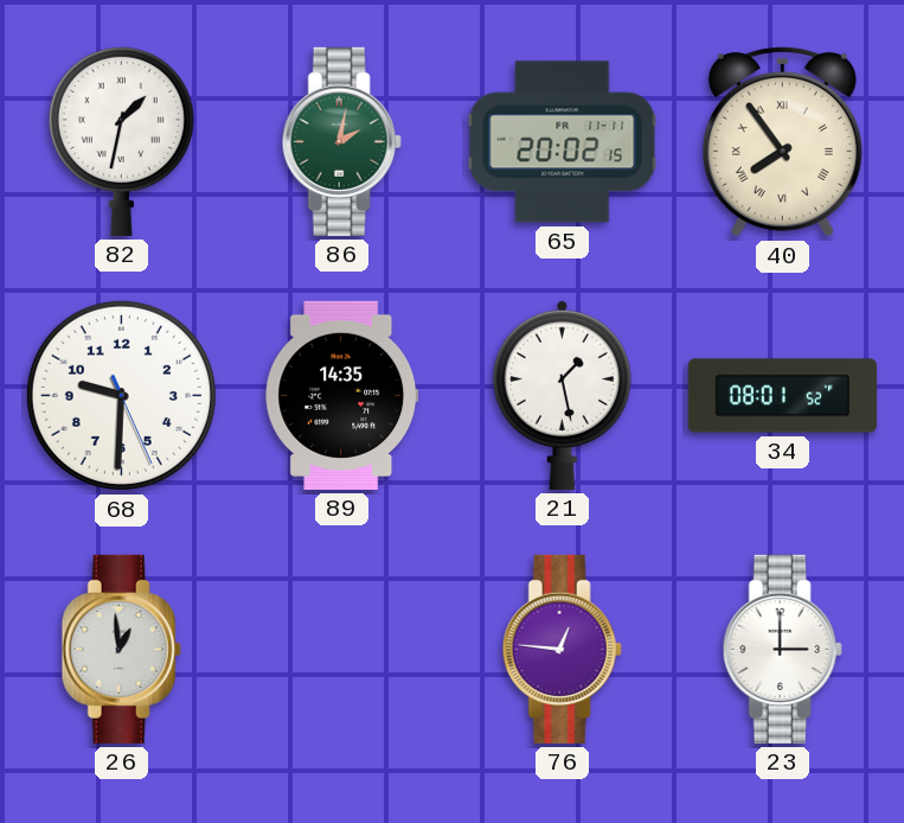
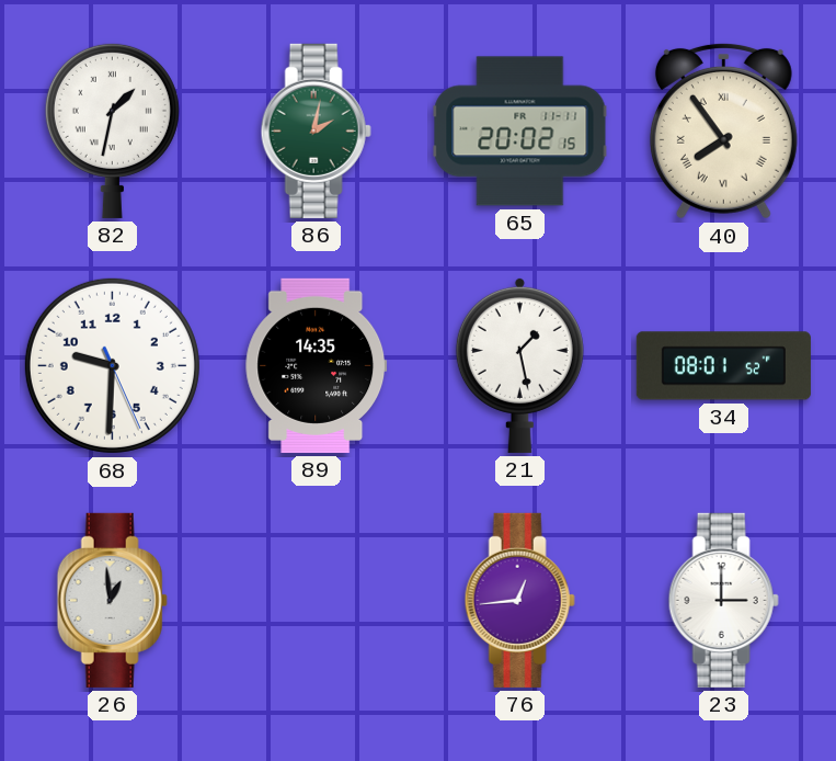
76: 12:46 -> 12:44
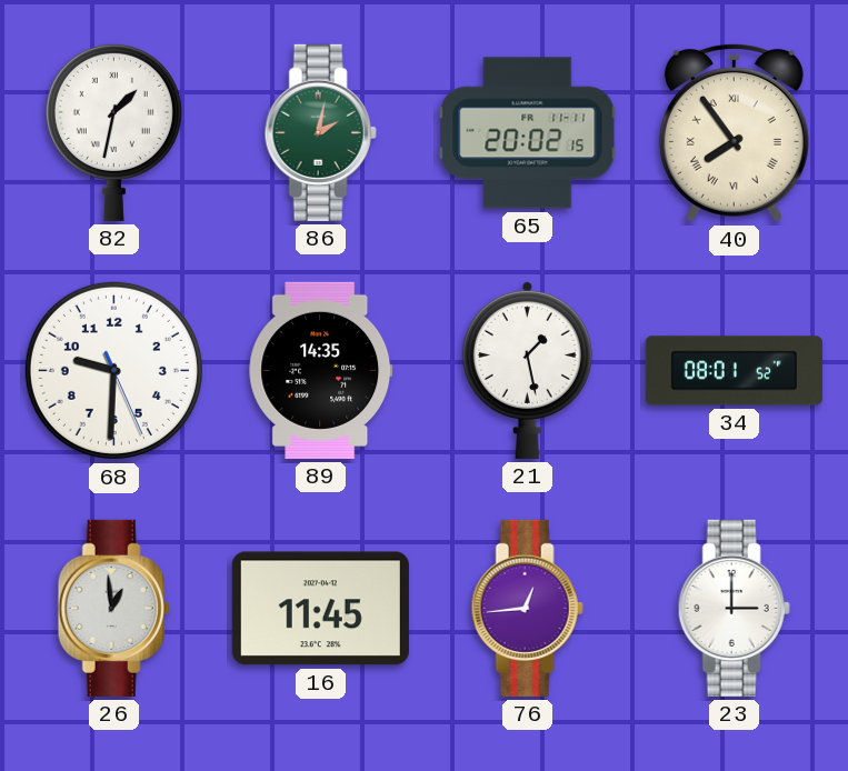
16: none -> 11:45
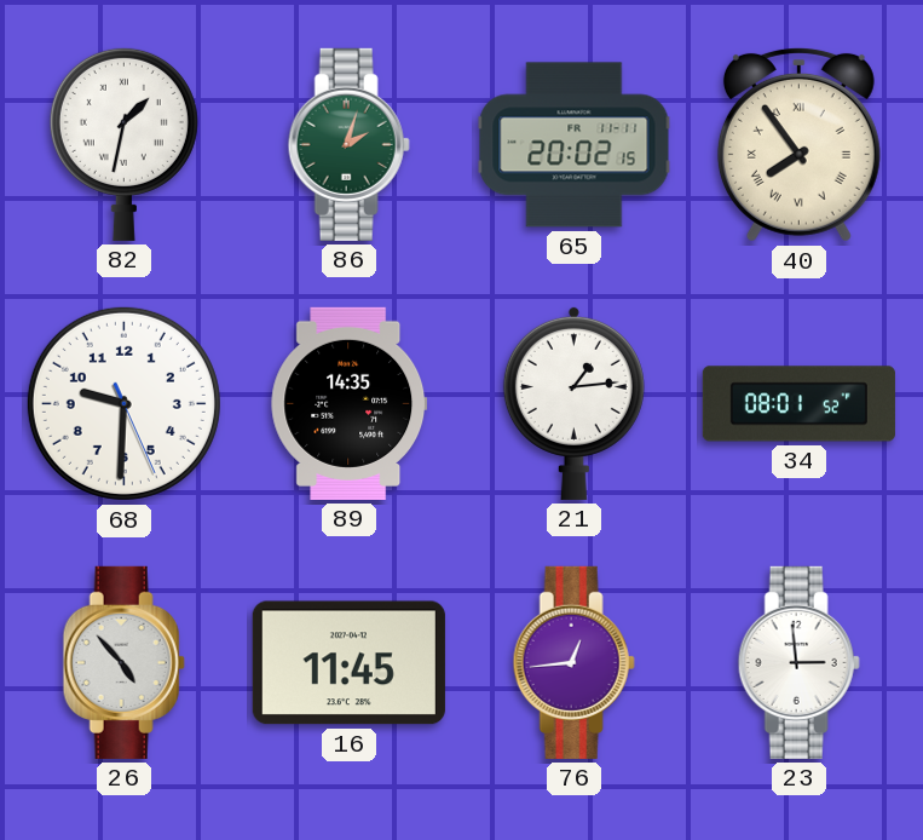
86: 2:02 -> 2:03
21: 1:28 -> 1:14
26: 12:59 -> 4:53
23: 3:00 -> 2:59
